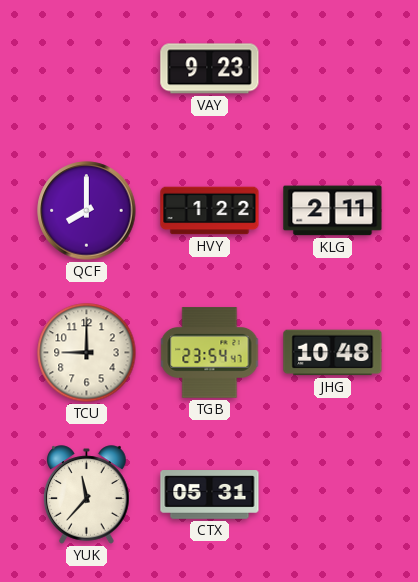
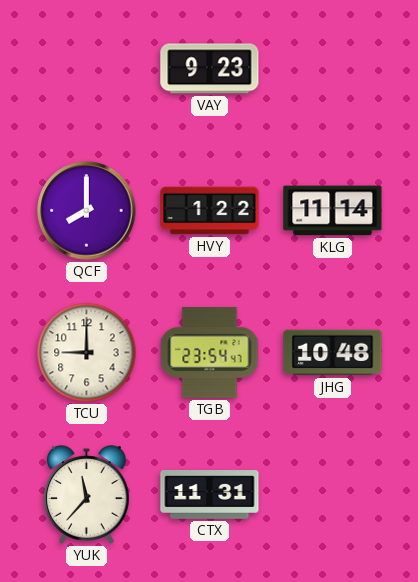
KLG: 2:11 -> 11:14
CTX: 05:31 -> 11:31
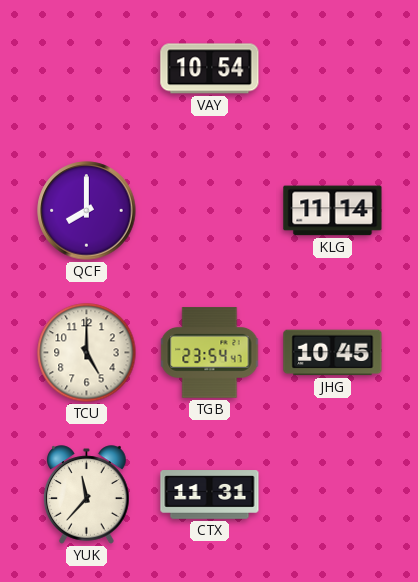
VAY: 9:23 -> 10:54
HVY: 1:22 -> none
TCU: 9:00 -> 5:00
JHG: 10:48 -> 10:45
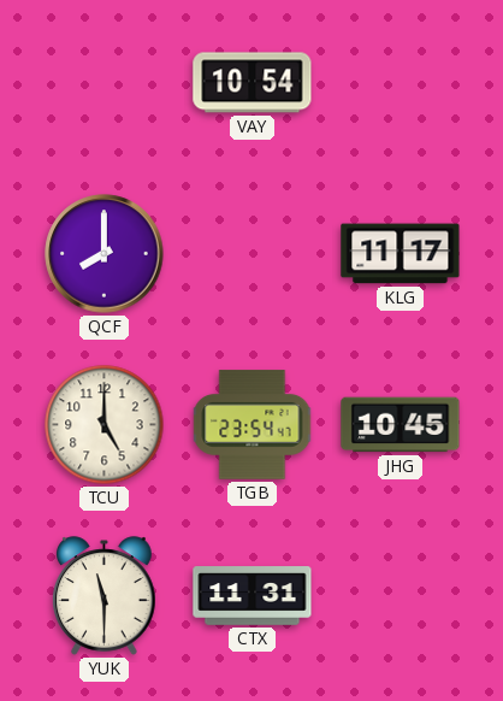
KLG: 11:14 -> 11:17
YUK: 11:37 -> 11:30
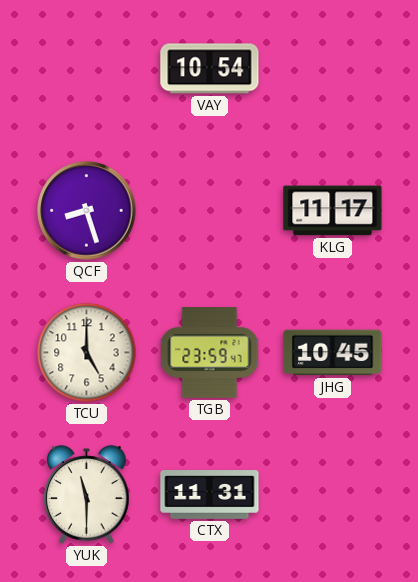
QCF: 8:00 -> 8:27
TGB: 23:54 -> 23:59
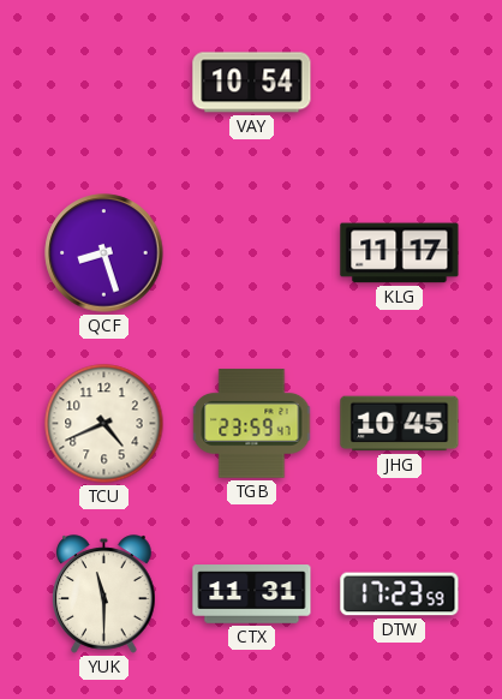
TCU: 5:00 -> 4:41
DTW: none -> 17:23
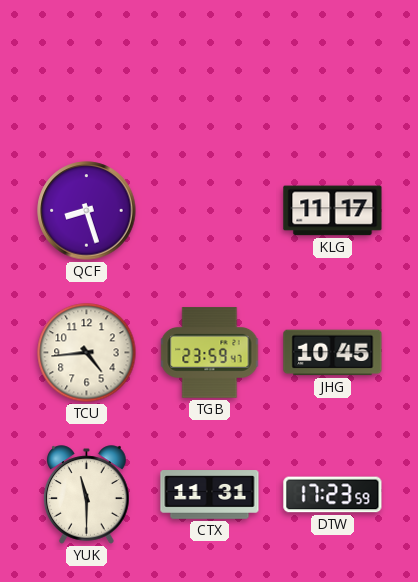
VAY: 10:54 -> none
TCU: 4:41 -> 4:44
